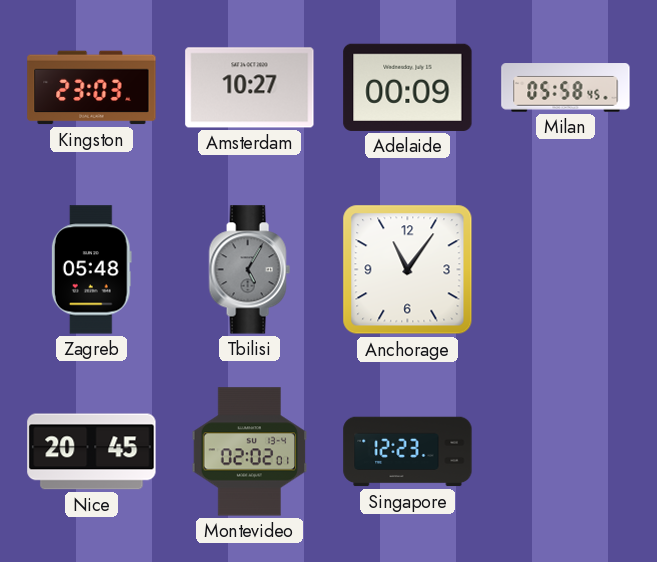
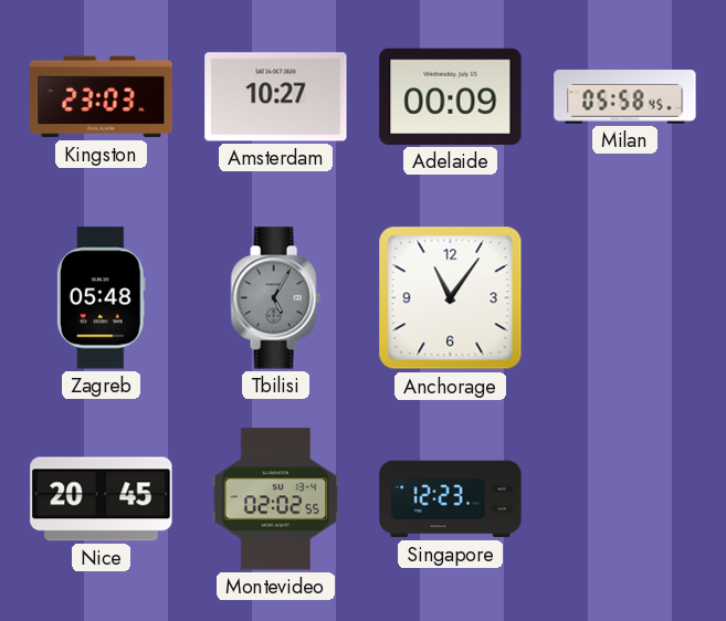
Montevideo: 02:02:01 -> 02:02:55
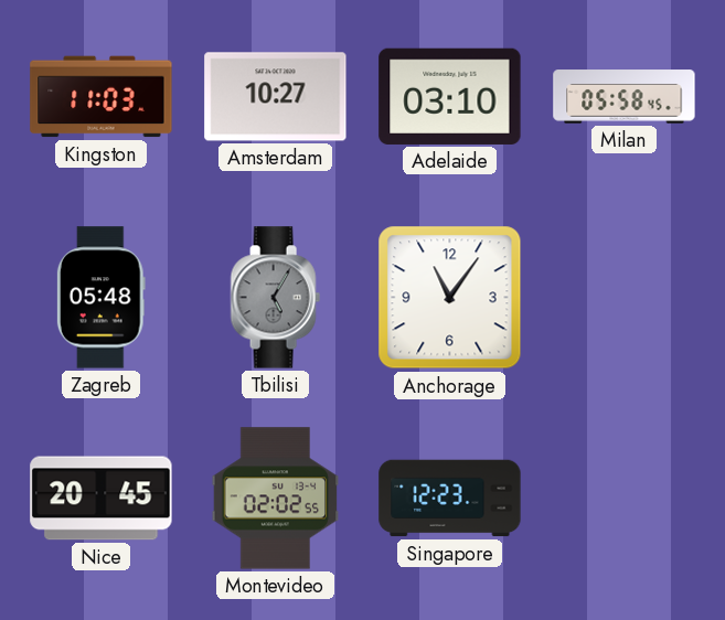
Kingston: 23:03 -> 11:03
Adelaide: 00:09 -> 03:10
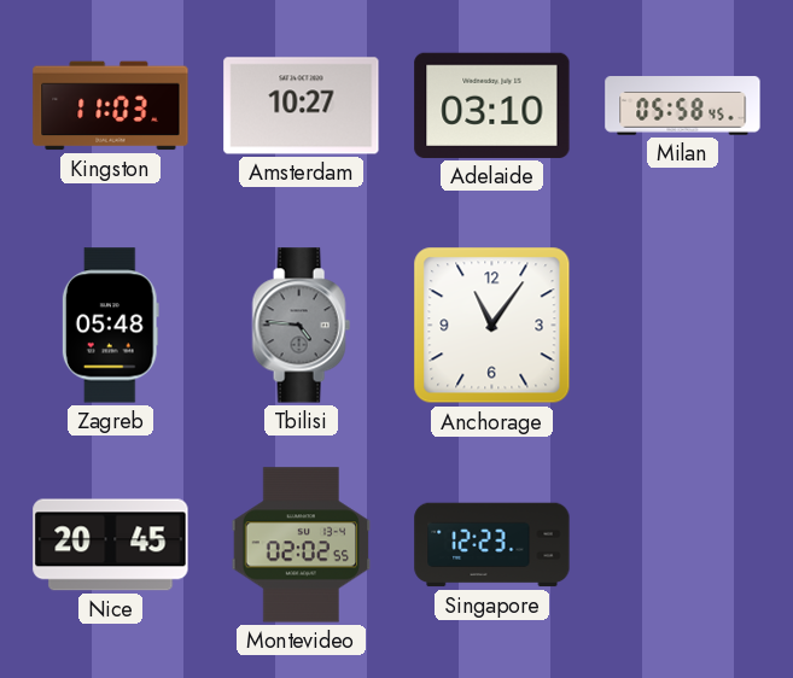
Tbilisi: 5:05 -> 4:46
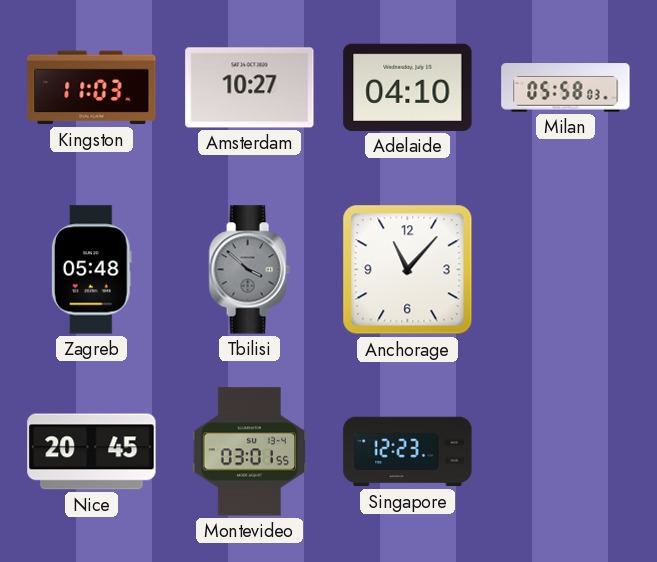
Adelaide: 03:10 -> 04:10
Milan: 05:58:45 -> 05:58:03
Tbilisi: 4:46 -> 3:52
Anchorage: 11:06 -> 11:07
Montevideo: 02:02 -> 03:01
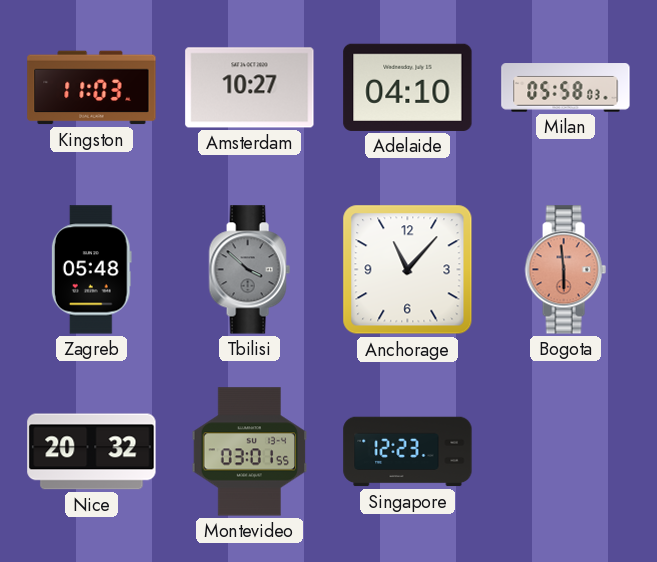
Bogota: none -> 5:59
Nice: 20:45 -> 20:32
